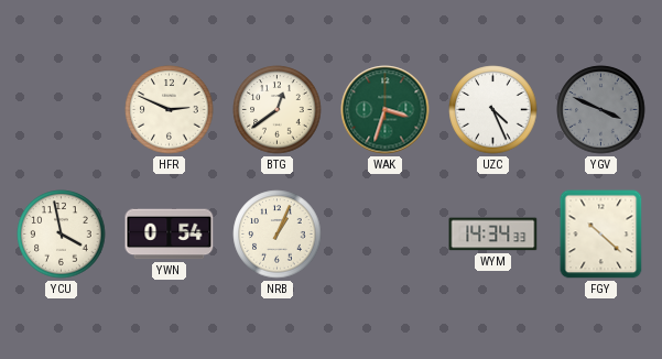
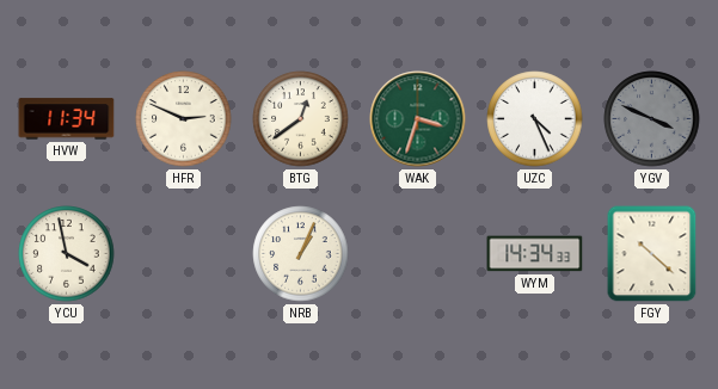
HVW: none -> 11:34
YWN: 0:54 -> none
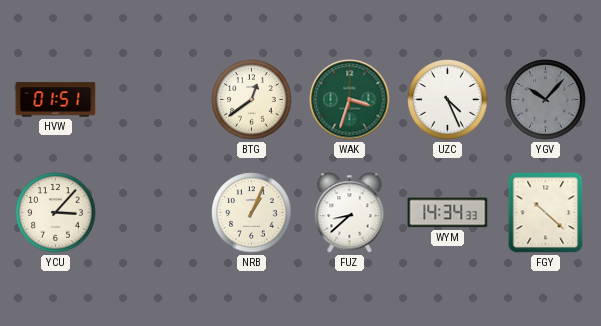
HVW: 11:34 -> 01:51
HFR: 2:49 -> none
YGV: 3:49 -> 10:07
YCU: 3:58 -> 3:07
FUZ: none -> 8:38
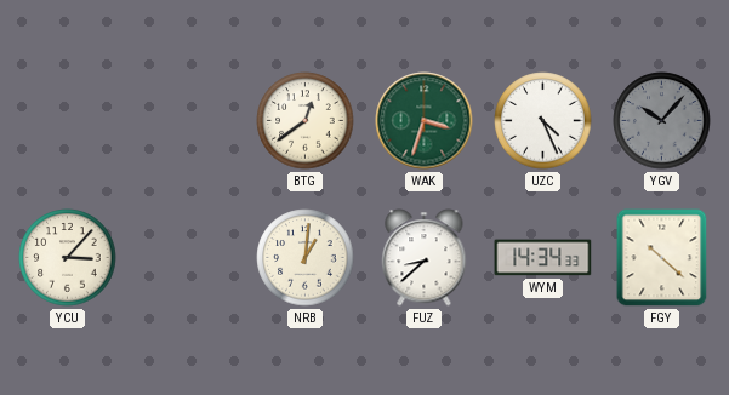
HVW: 01:51 -> none
NRB: 1:04 -> 1:01
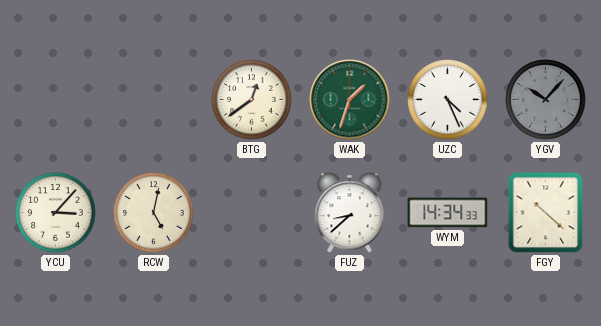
WAK: 3:33 -> 1:33
RCW: none -> 5:02
NRB: 1:01 -> none
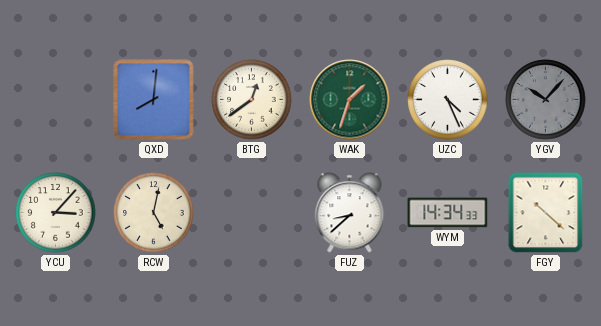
QXD: none -> 8:01
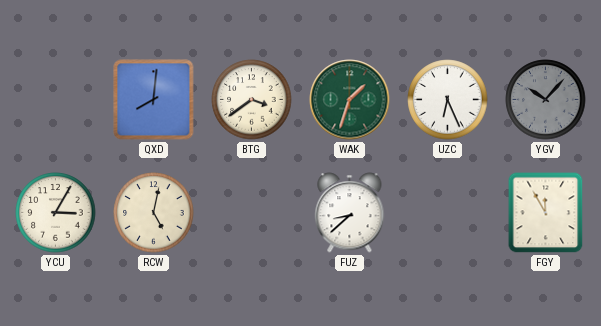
BTG: 12:39 -> 3:39
UZC: 4:26 -> 6:26
YCU: 3:07 -> 3:05
WYM: 14:34 -> none
FGY: 10:22 -> 11:55
